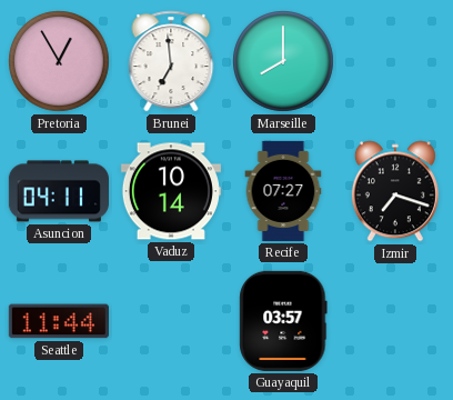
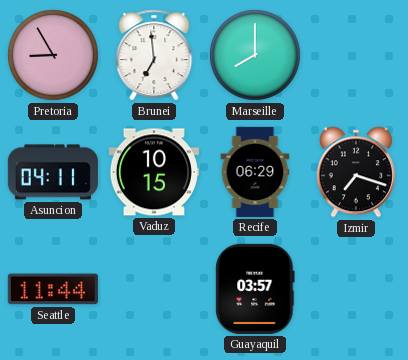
Pretoria: 12:55 -> 8:55
Vaduz: 10:14 -> 10:15
Recife: 07:27 -> 06:29
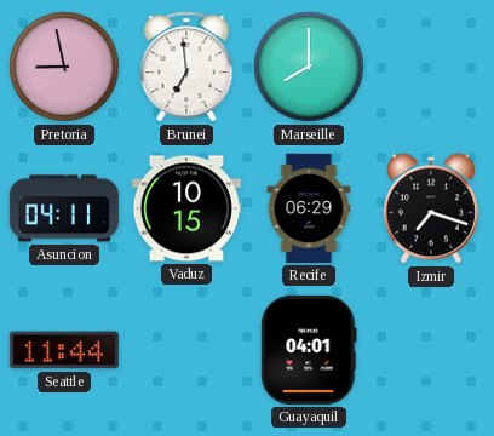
Pretoria: 8:55 -> 8:58
Guayaquil: 03:57 -> 04:01
